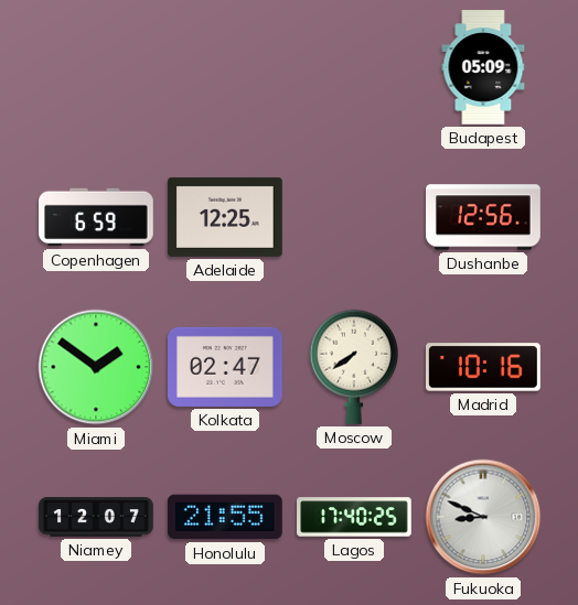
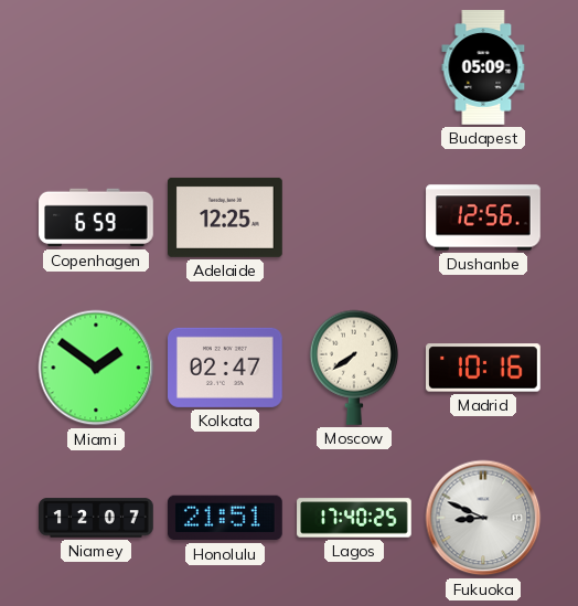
Honolulu: 21:55 -> 21:51
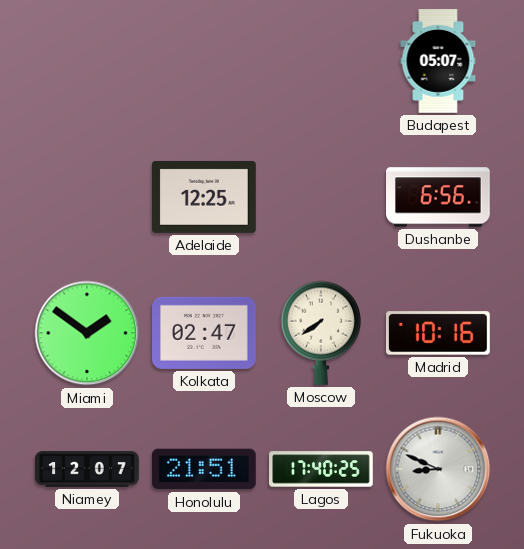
Budapest: 05:09 -> 05:07
Copenhagen: 6:59 -> none
Dushanbe: 12:56 -> 6:56
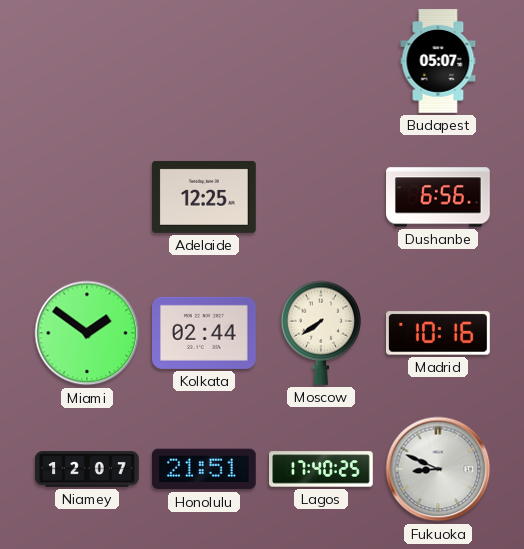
Kolkata: 02:47 -> 02:44
